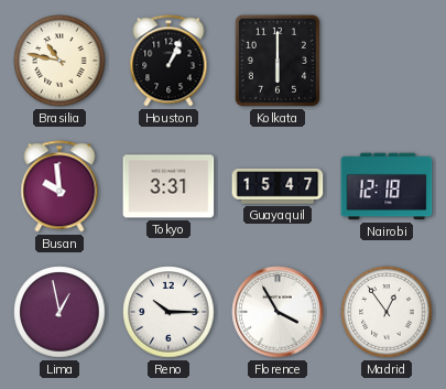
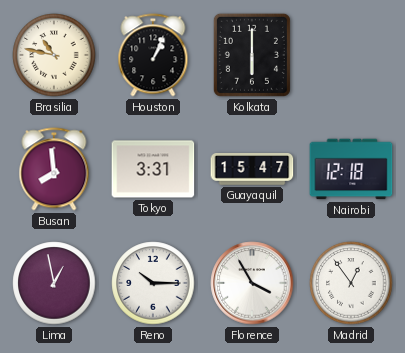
Busan: 9:59 -> 7:59
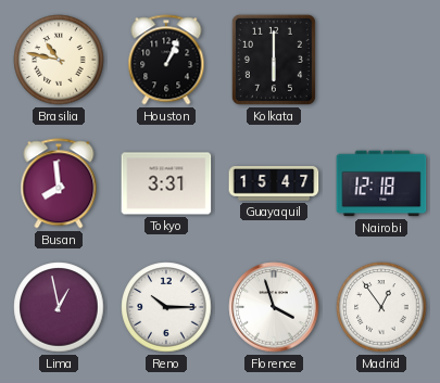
Florence: 3:55 -> 3:57
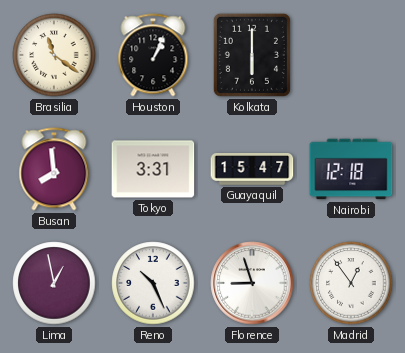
Brasilia: 10:47 -> 11:21
Reno: 10:15 -> 10:26
Florence: 3:57 -> 8:57
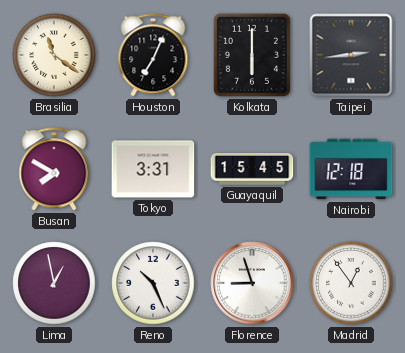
Houston: 1:04 -> 7:04
Taipei: none -> 2:44
Busan: 7:59 -> 7:50
Guayaquil: 15:47 -> 15:45
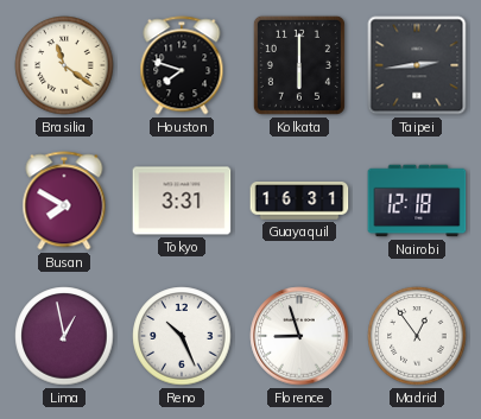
Houston: 7:04 -> 7:48
Guayaquil: 15:45 -> 16:31
